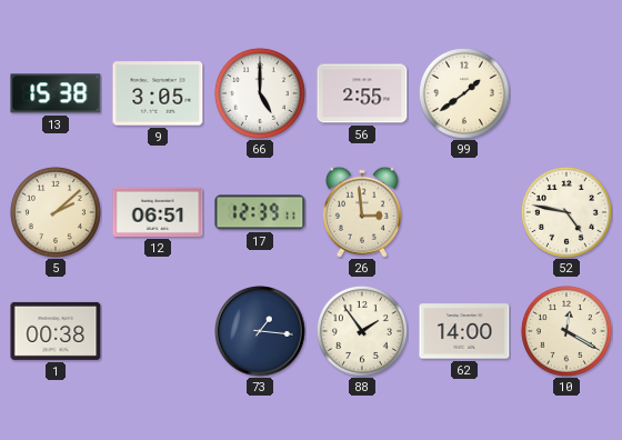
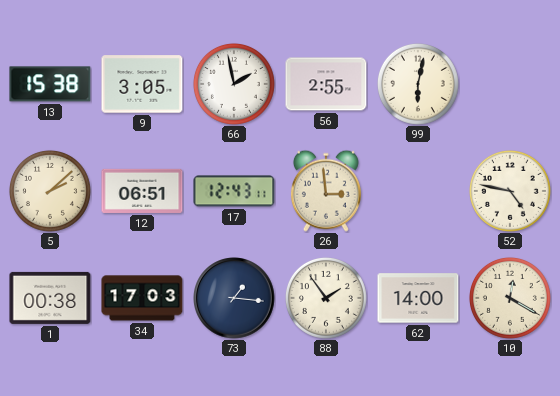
66: 5:00 -> 1:58
99: 1:39 -> 6:02
17: 12:39 -> 12:43
34: none -> 17:03
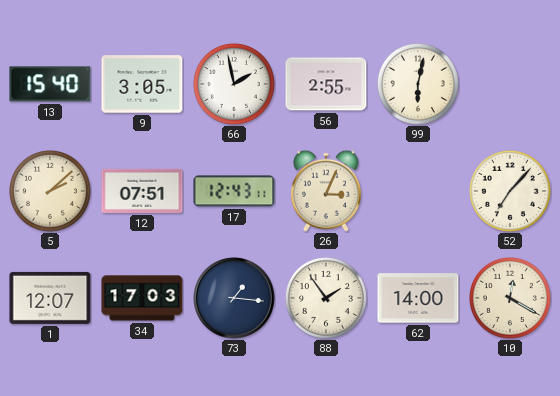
13: 15:38 -> 15:40
12: 06:51 -> 07:51
26: 2:59 -> 3:04
52: 4:47 -> 7:07
1: 00:38 -> 12:07
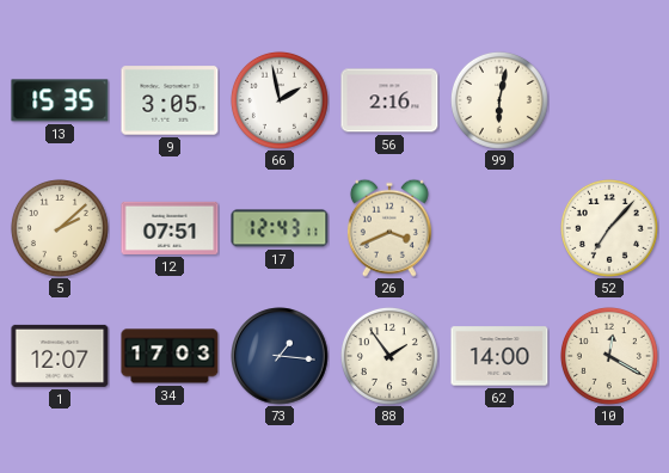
13: 15:40 -> 15:35
56: 2:55 -> 2:16
26: 3:04 -> 3:41
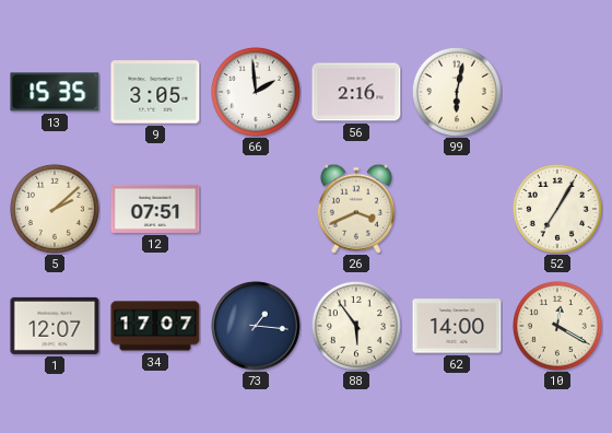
66: 1:58 -> 1:59
17: 12:43 -> none
52: 7:07 -> 7:05
34: 17:03 -> 17:07
88: 1:54 -> 5:54
